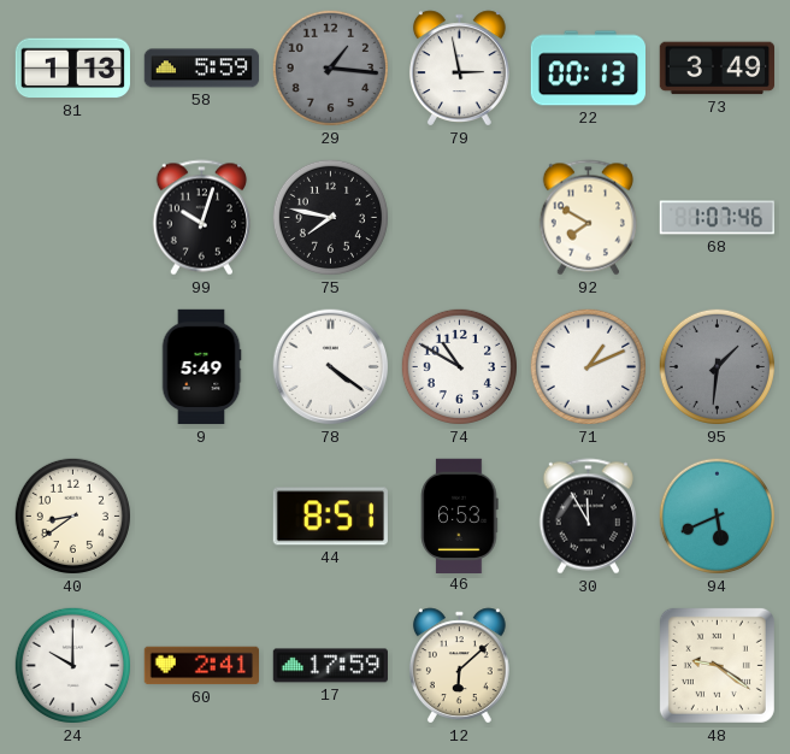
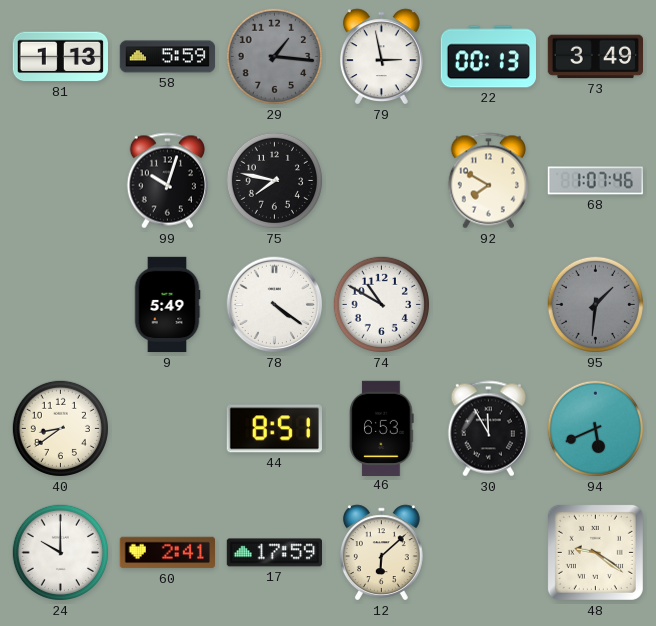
71: 1:11 -> none
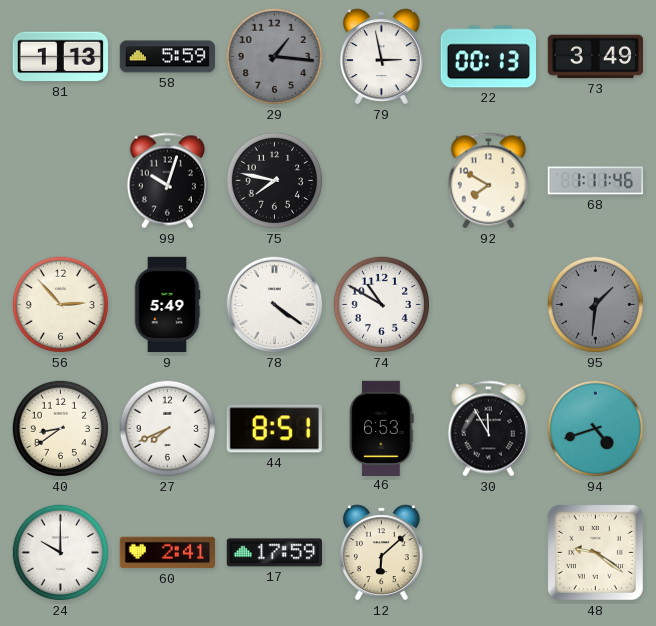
68: 1:07 -> 1:11
56: none -> 2:53
27: none -> 7:41
94: 5:41 -> 4:42
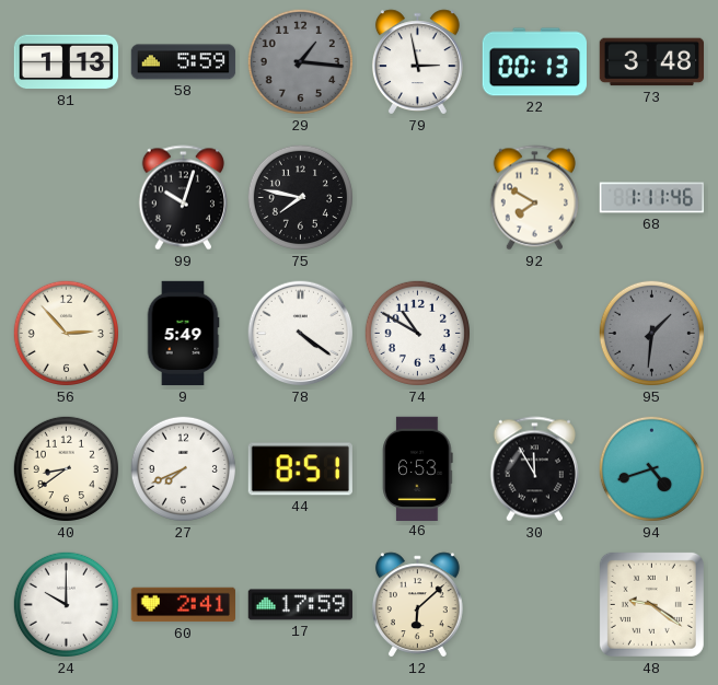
73: 3:49 -> 3:48
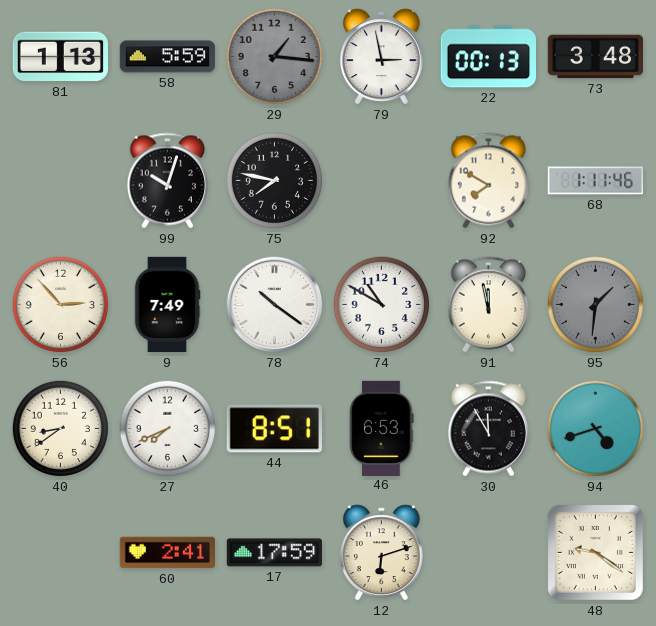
9: 5:49 -> 7:49
78: 4:21 -> 10:21
91: none -> 11:58
24: 10:00 -> none
12: 6:08 -> 6:12
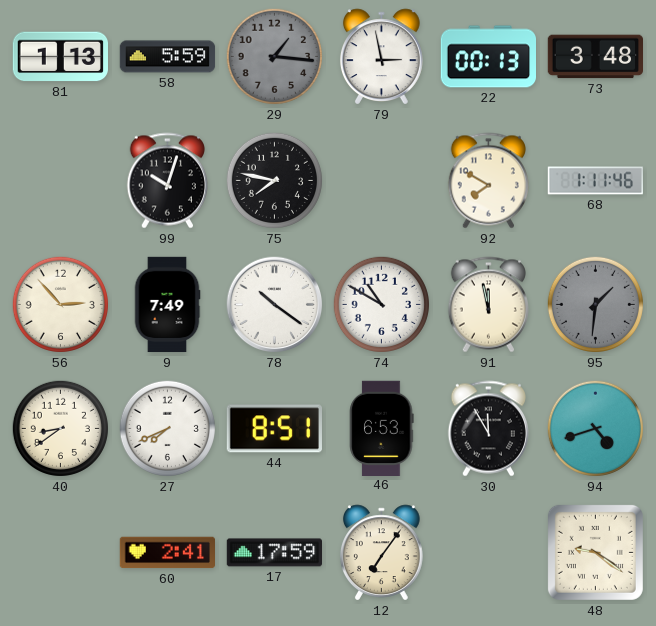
12: 6:12 -> 7:06
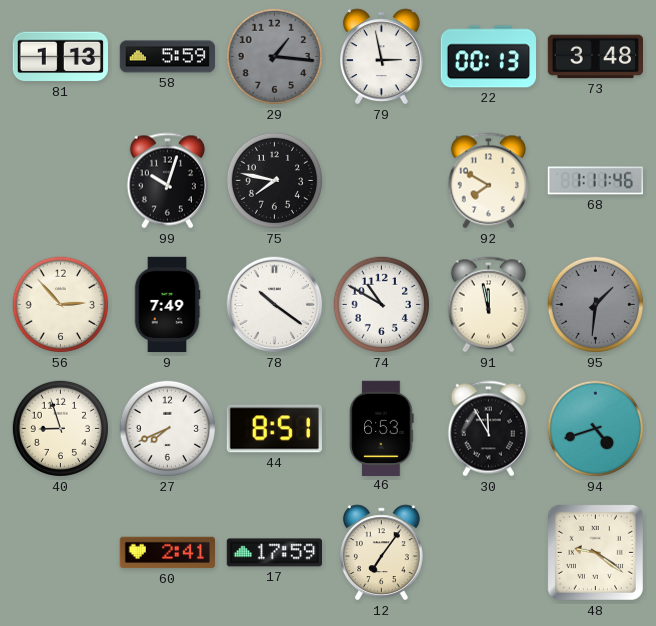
40: 8:39 -> 8:57
